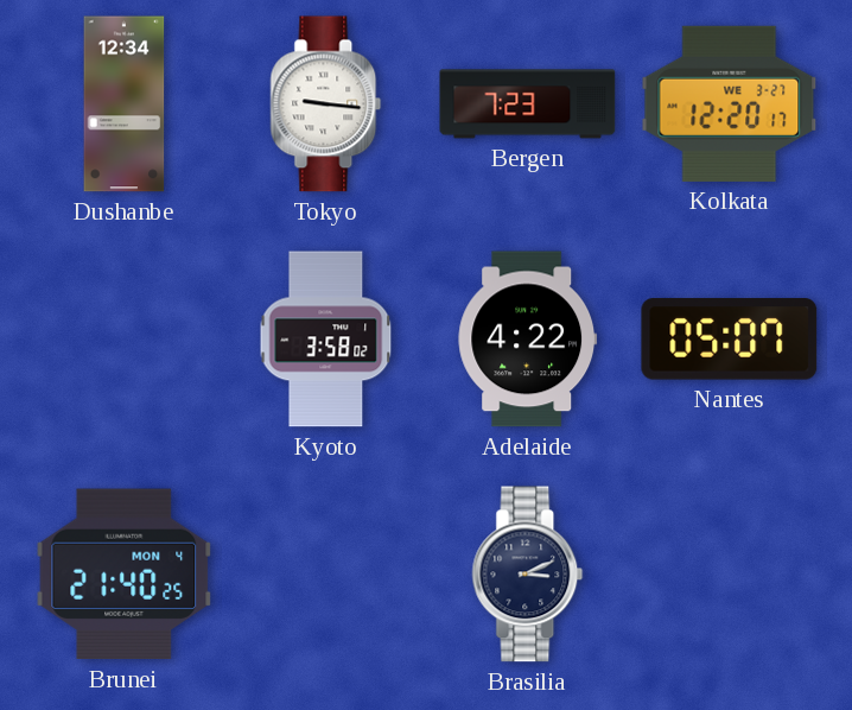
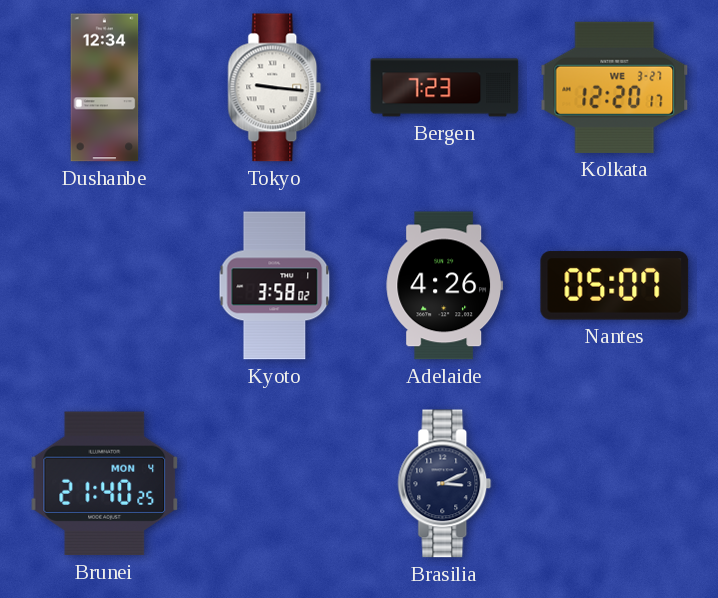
Adelaide: 4:22 -> 4:26
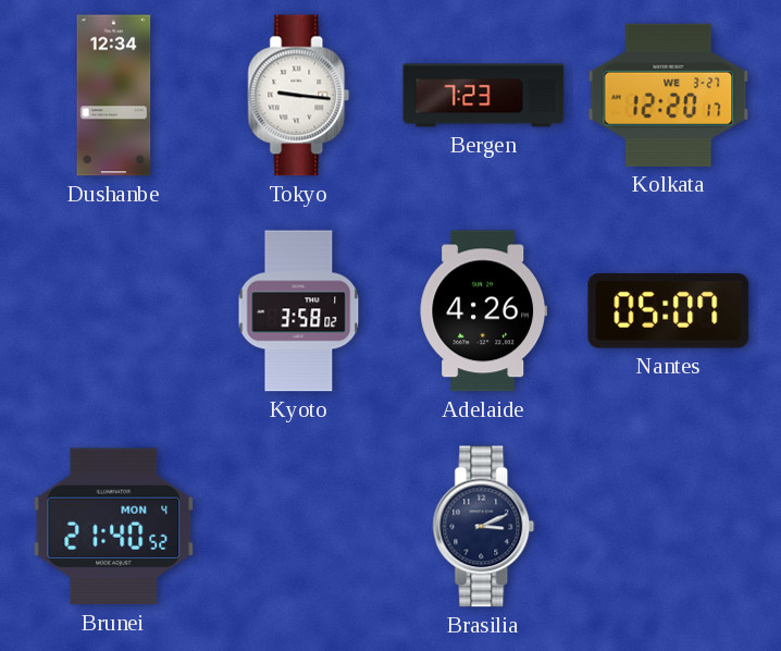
Brunei: 21:40:25 -> 21:40:52
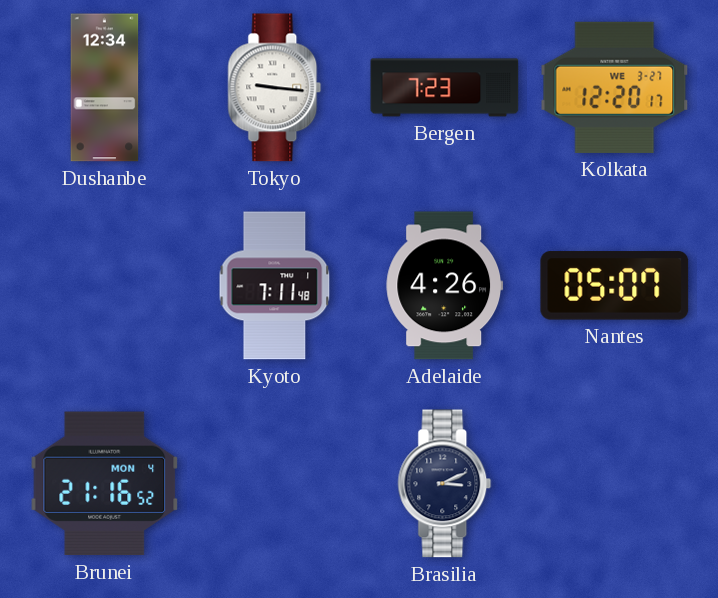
Kyoto: 3:58 -> 7:11
Brunei: 21:40 -> 21:16
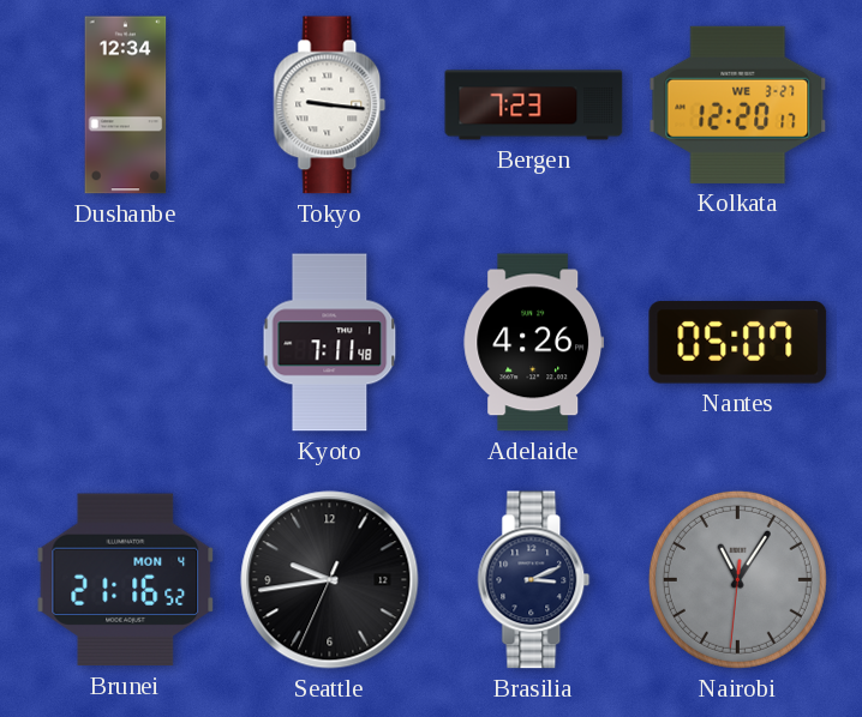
Seattle: none -> 9:43
Nairobi: none -> 11:05
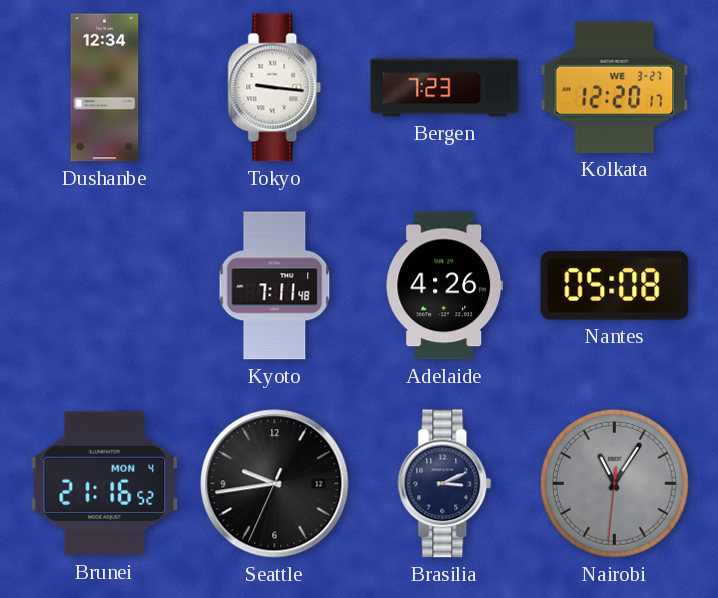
Nantes: 05:07 -> 05:08
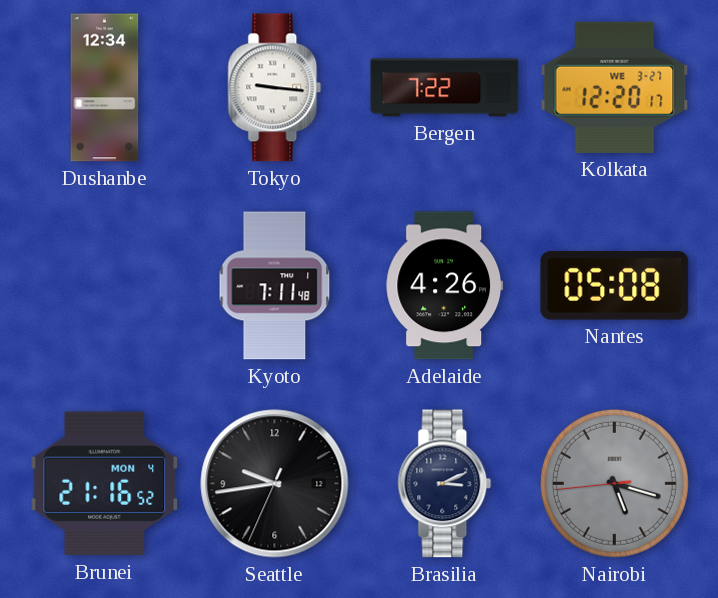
Bergen: 7:23 -> 7:22
Nairobi: 11:05 -> 5:17
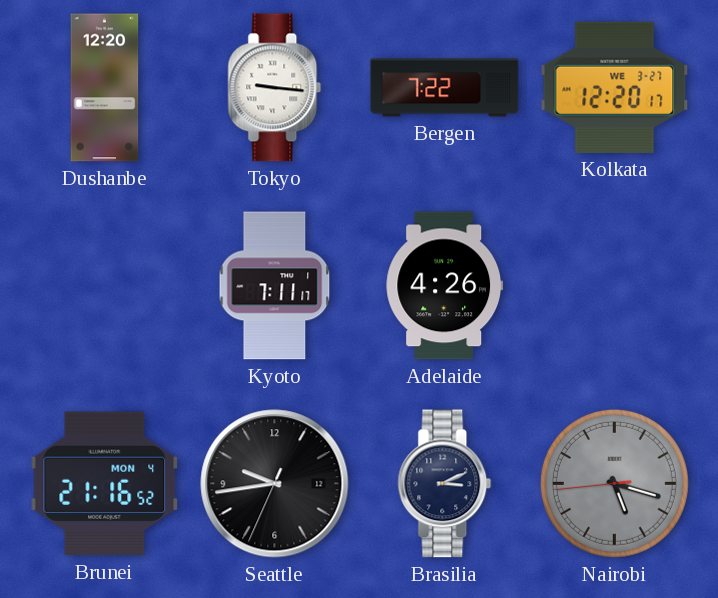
Dushanbe: 12:34 -> 12:20
Kyoto: 7:11:48 -> 7:11:17
Nantes: 05:08 -> none
